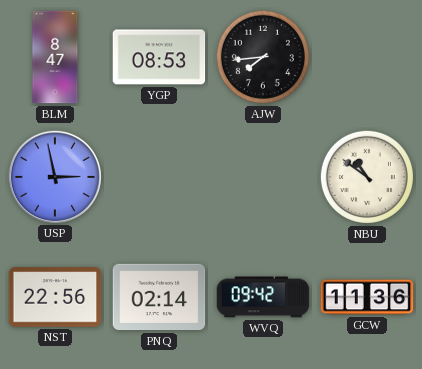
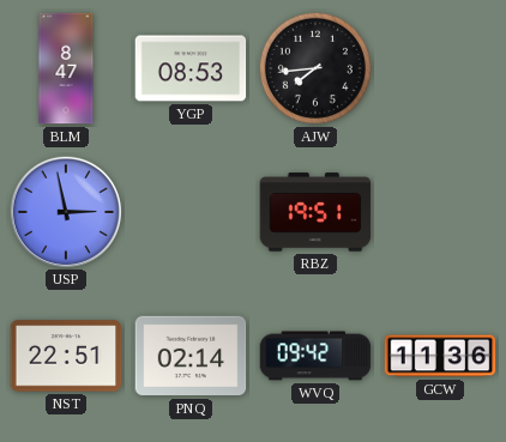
RBZ: none -> 19:51
NBU: 10:51 -> none
NST: 22:56 -> 22:51
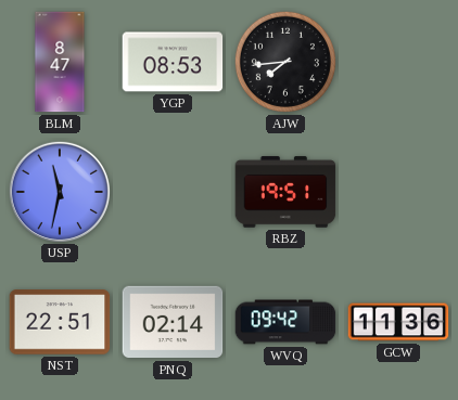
USP: 2:58 -> 11:32
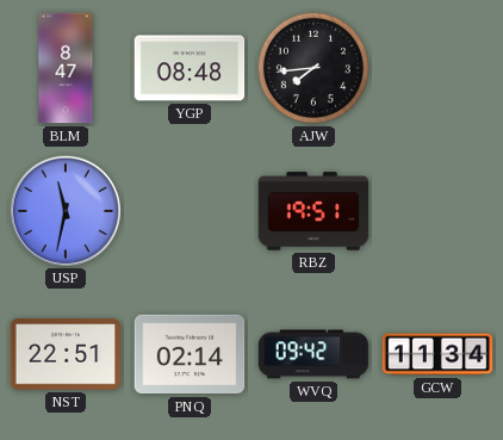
YGP: 08:53 -> 08:48
GCW: 11:36 -> 11:34
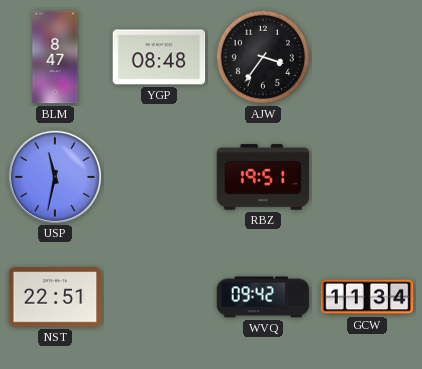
AJW: 7:44 -> 3:36
PNQ: 02:14 -> none
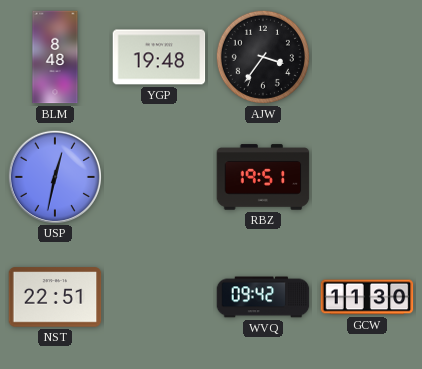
BLM: 8:47 -> 8:48
YGP: 08:48 -> 19:48
USP: 11:32 -> 12:32
GCW: 11:34 -> 11:30
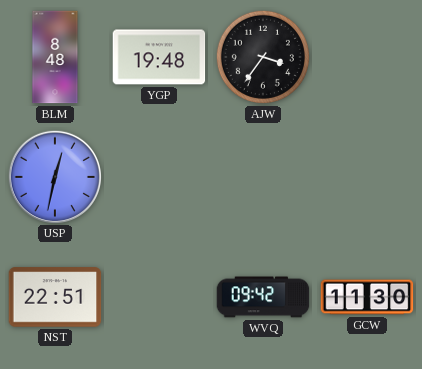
RBZ: 19:51 -> none
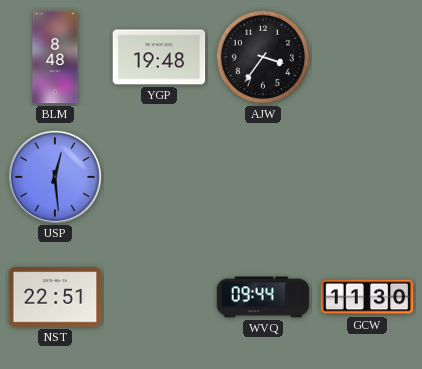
USP: 12:32 -> 12:29
WVQ: 09:42 -> 09:44
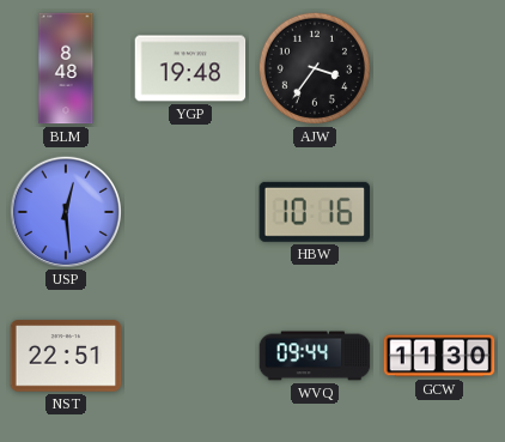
HBW: none -> 10:16
